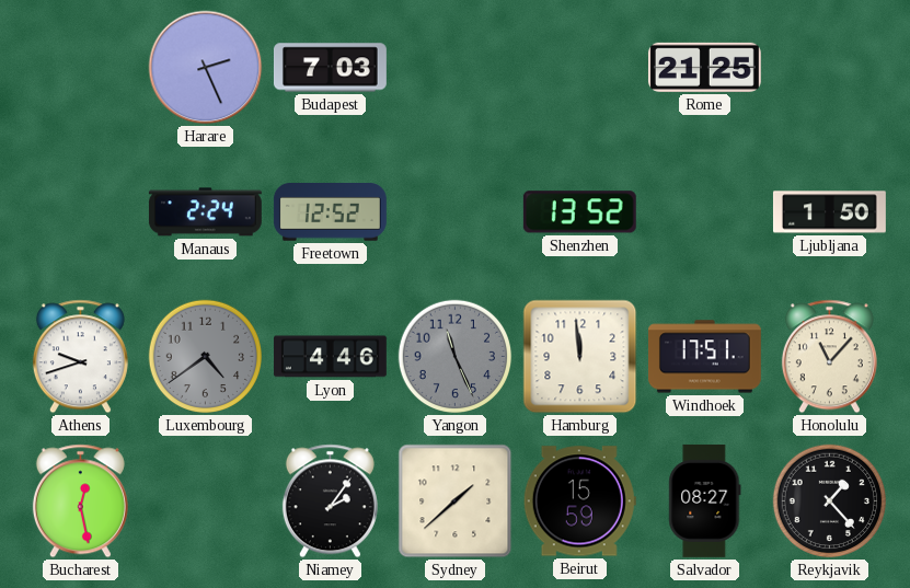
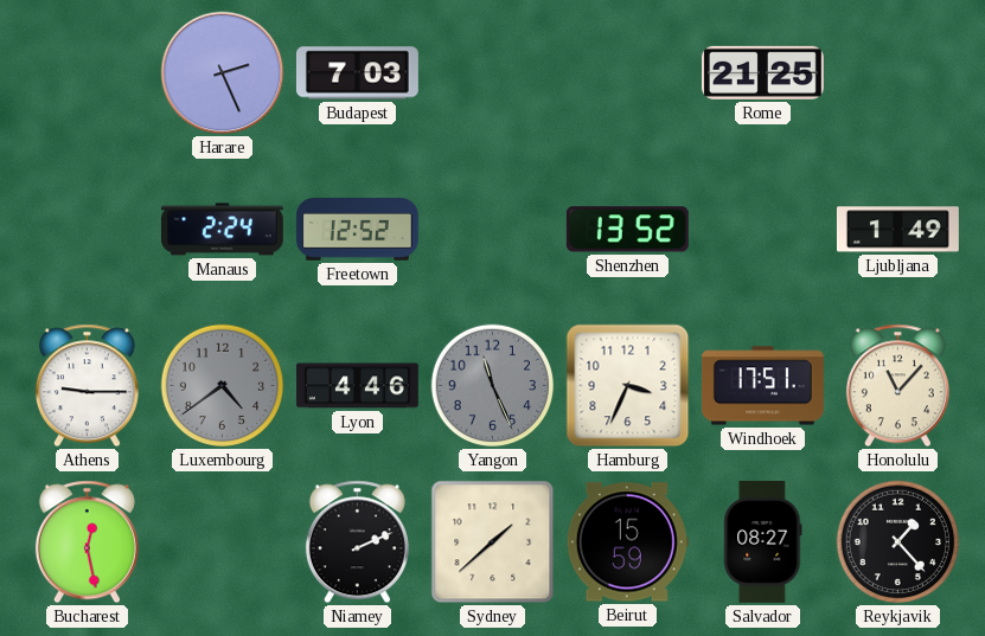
Ljubljana: 1:50 -> 1:49
Athens: 9:42 -> 9:15
Hamburg: 11:59 -> 3:34
Niamey: 2:06 -> 2:11
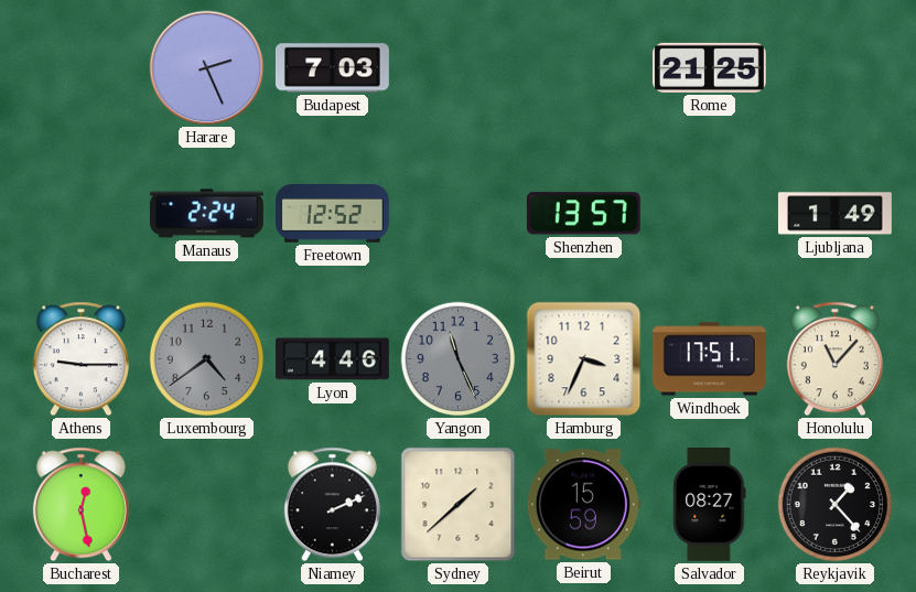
Shenzhen: 13:52 -> 13:57
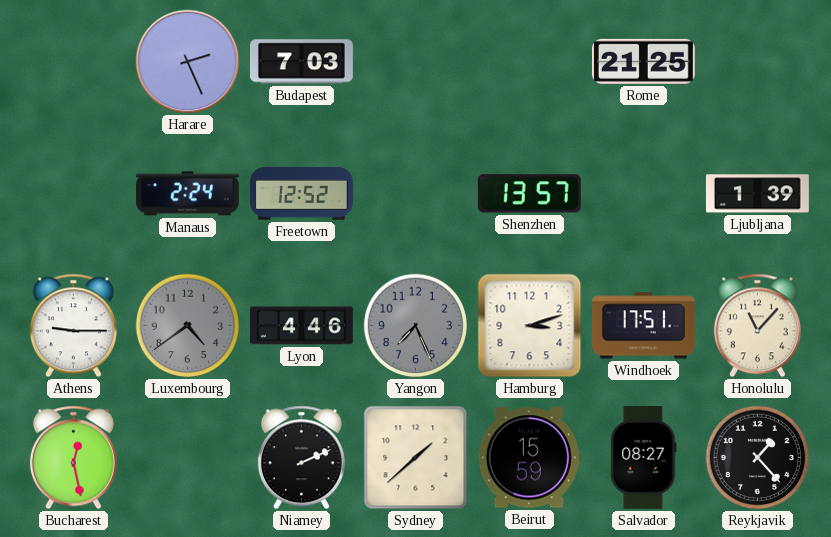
Ljubljana: 1:49 -> 1:39
Yangon: 11:26 -> 7:26
Hamburg: 3:34 -> 3:12
